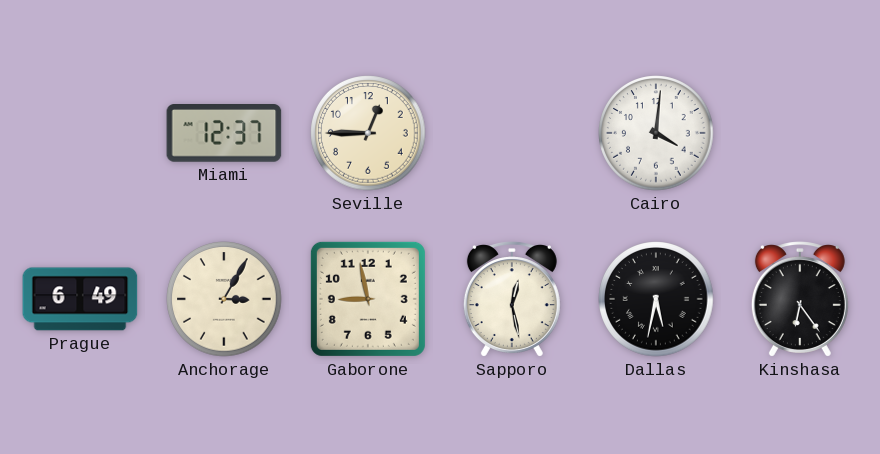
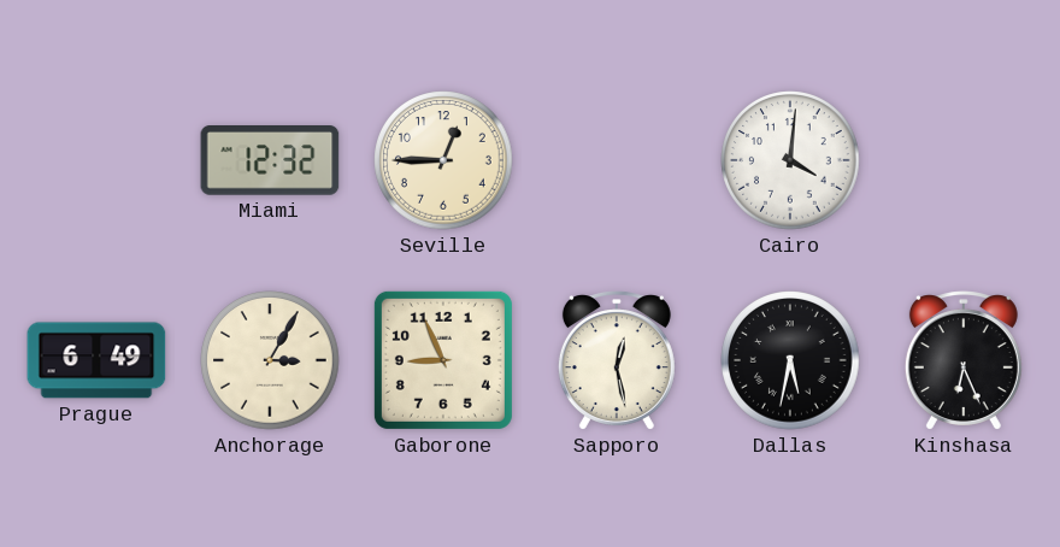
Miami: 12:37 -> 12:32
Gaborone: 8:58 -> 8:56
Kinshasa: 6:24 -> 6:26
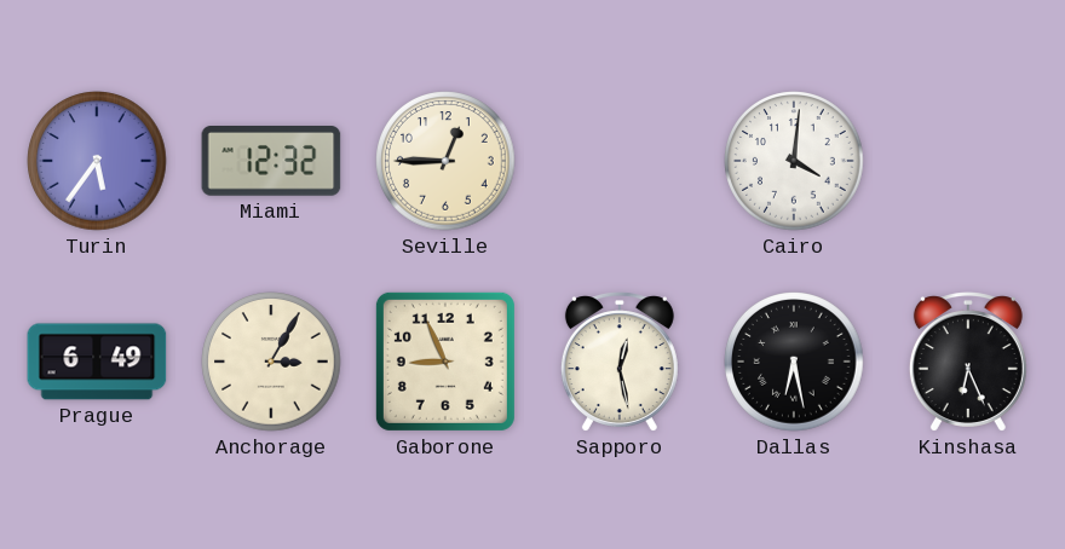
Turin: none -> 5:36
Dallas: 5:32 -> 6:28
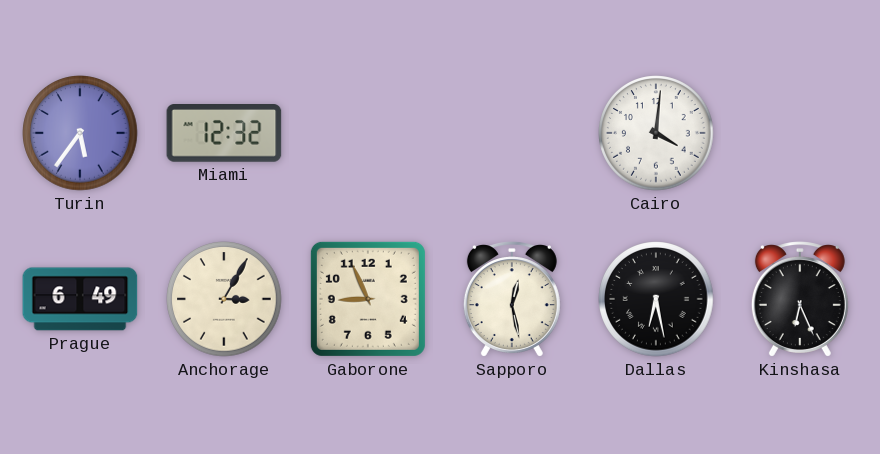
Seville: 12:45 -> none
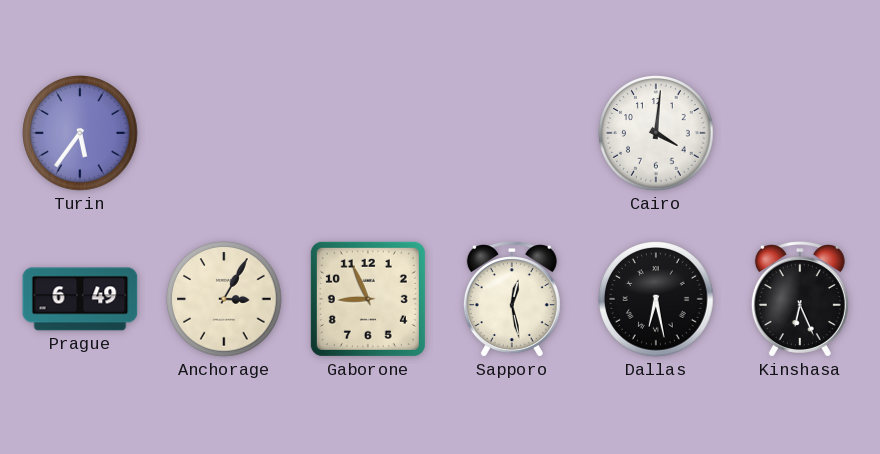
Miami: 12:32 -> none
